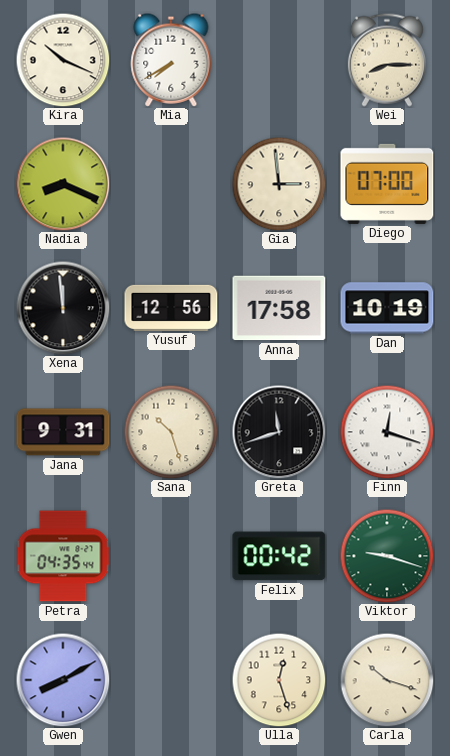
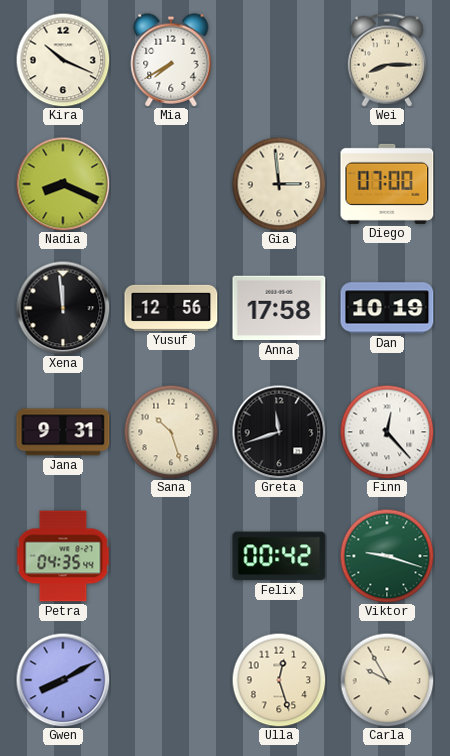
Finn: 12:18 -> 12:23
Carla: 10:18 -> 9:55
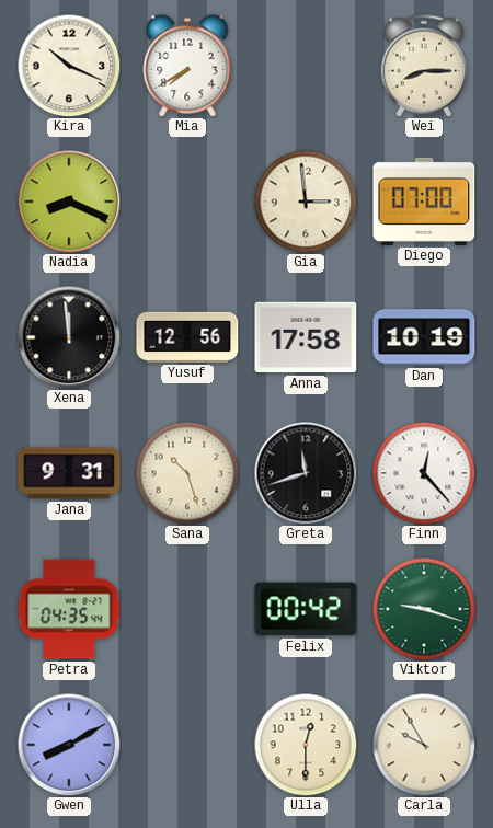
Ulla: 12:27 -> 12:30
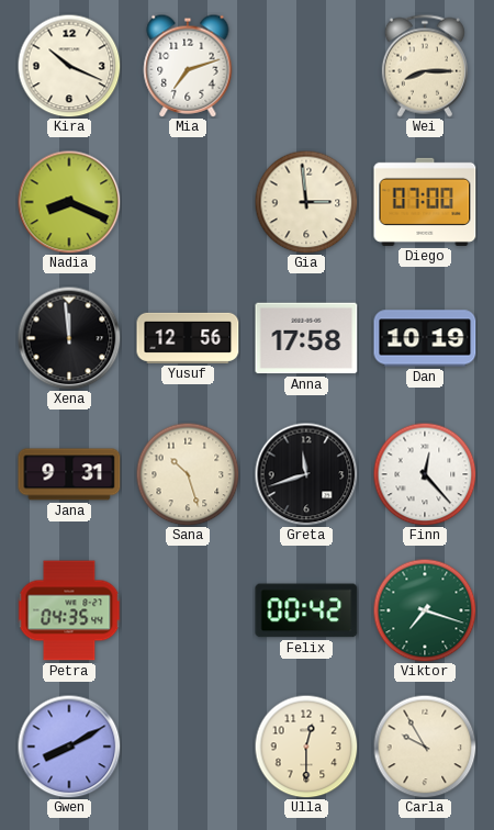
Mia: 7:40 -> 7:12
Viktor: 9:18 -> 7:18
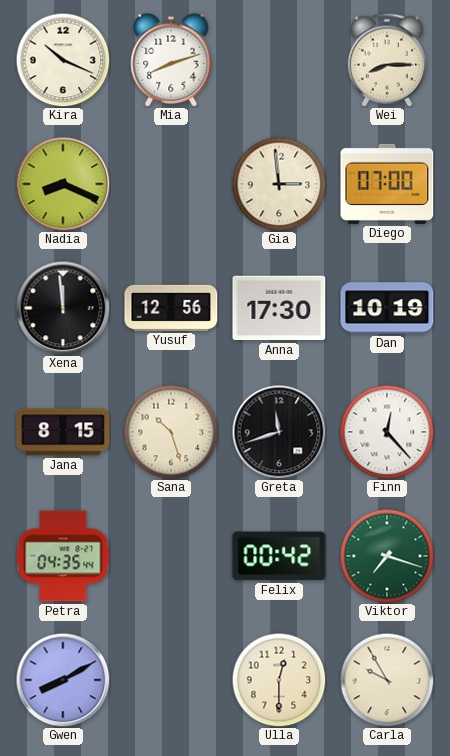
Mia: 7:12 -> 8:12
Anna: 17:58 -> 17:30
Jana: 9:31 -> 8:15
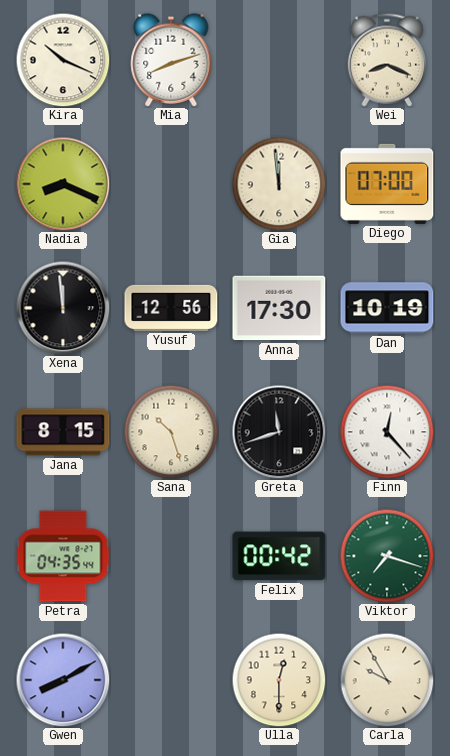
Wei: 8:15 -> 8:19
Gia: 2:59 -> 11:59
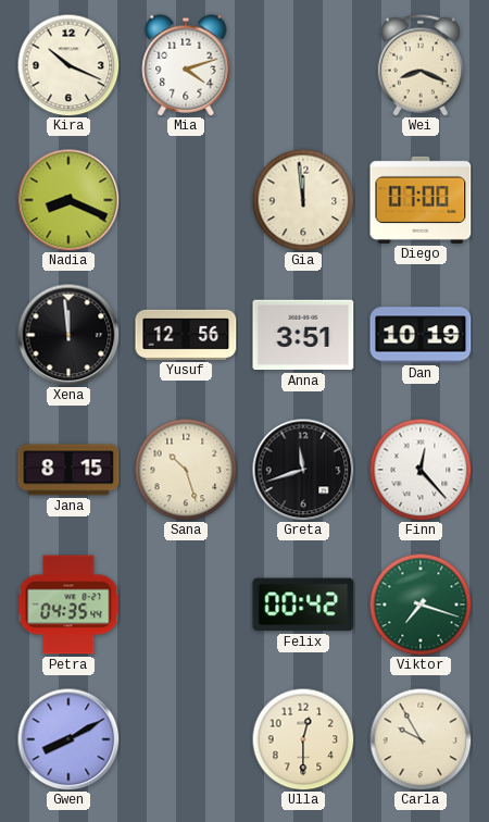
Mia: 8:12 -> 4:12
Anna: 17:30 -> 3:51
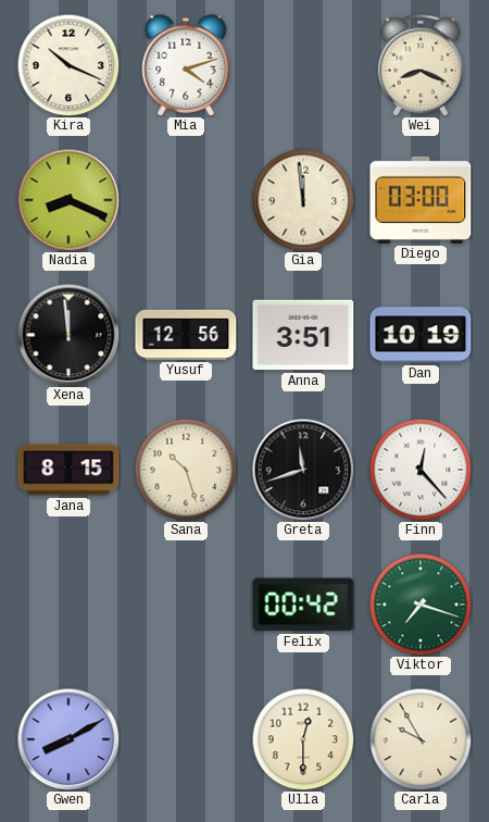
Diego: 07:00 -> 03:00
Petra: 04:35 -> none
